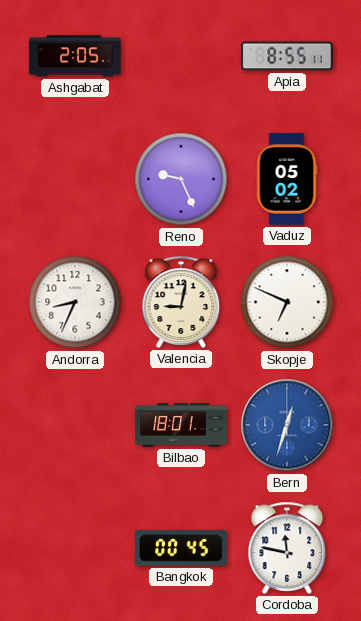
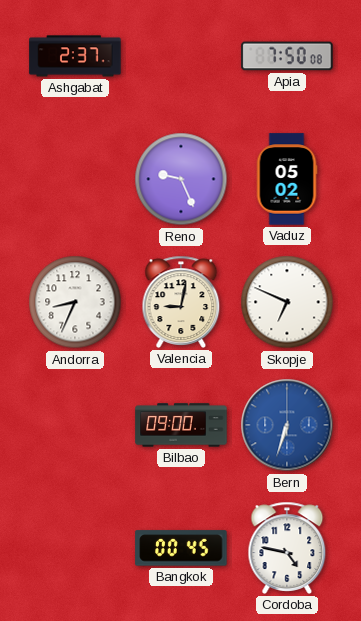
Ashgabat: 2:05 -> 2:37
Apia: 8:55 -> 7:50
Bilbao: 18:01 -> 09:00
Bern: 12:33 -> 6:33
Cordoba: 11:47 -> 4:47
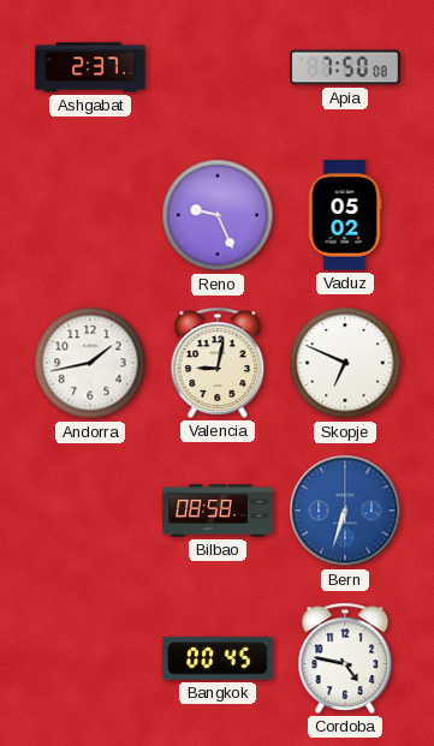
Andorra: 8:34 -> 1:43
Bilbao: 09:00 -> 08:58
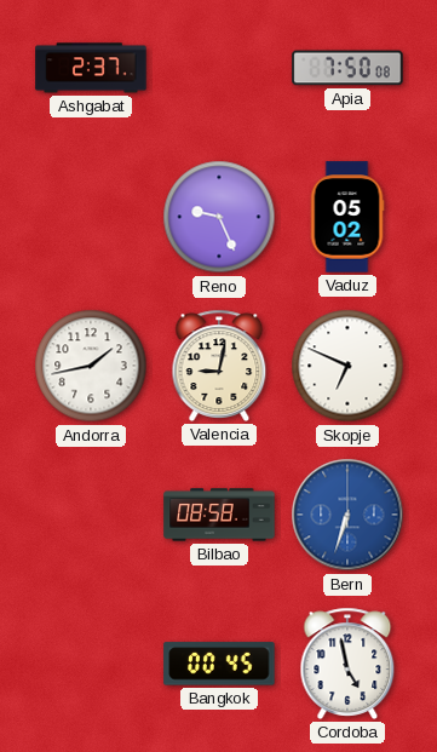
Cordoba: 4:47 -> 4:58
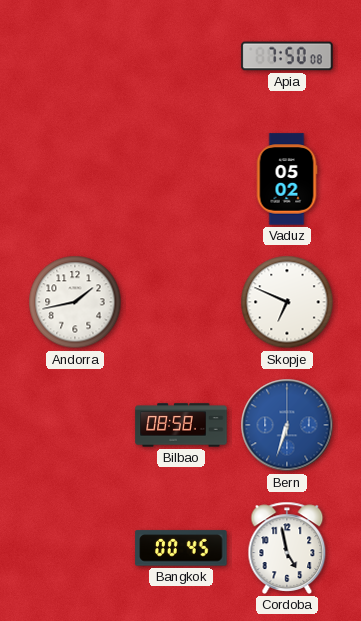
Ashgabat: 2:37 -> none
Reno: 9:26 -> none
Valencia: 9:02 -> none
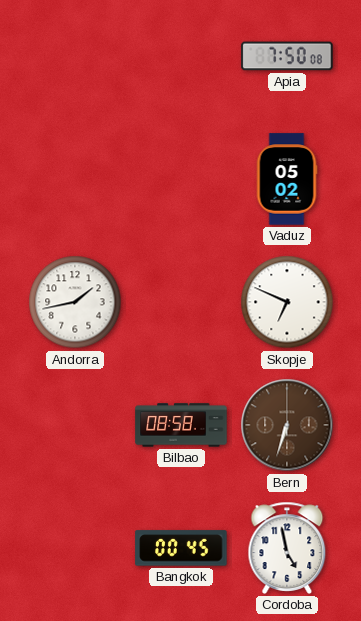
Bern dial: blue -> brown
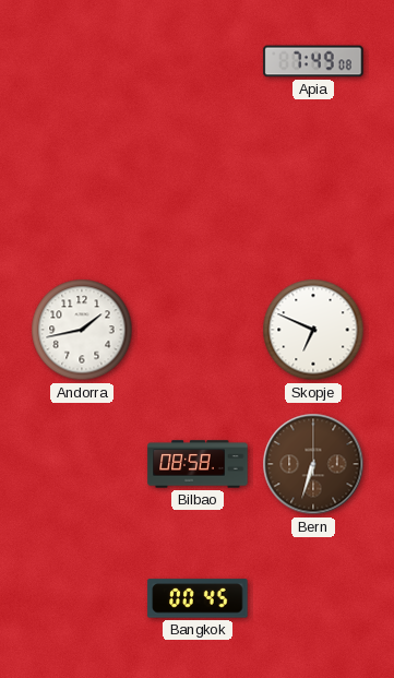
Apia: 7:50 -> 7:49
Vaduz: 05:02 -> none
Cordoba: 4:58 -> none
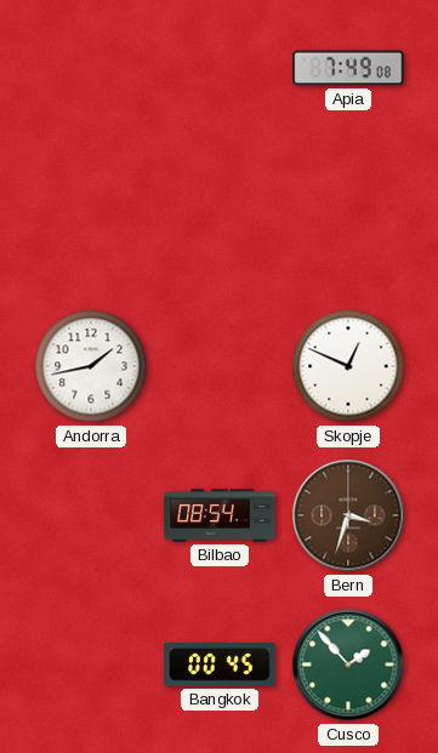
Skopje: 6:49 -> 12:49
Bilbao: 08:58 -> 08:54
Bern: 6:33 -> 3:33
Cusco: none -> 1:53
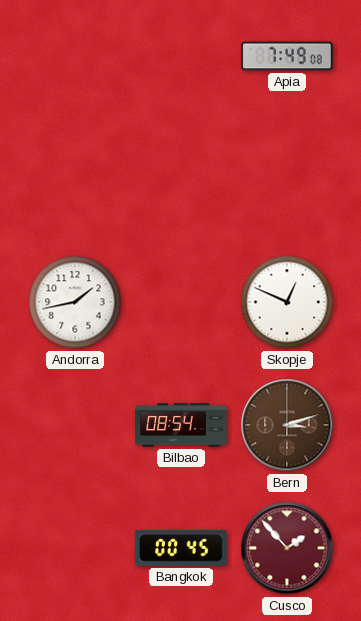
Bern: 3:33 -> 3:12
Cusco dial: green -> burgundy
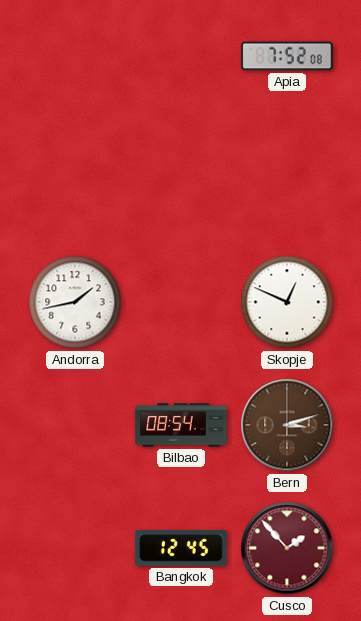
Apia: 7:49 -> 7:52
Bangkok: 00:45 -> 12:45
